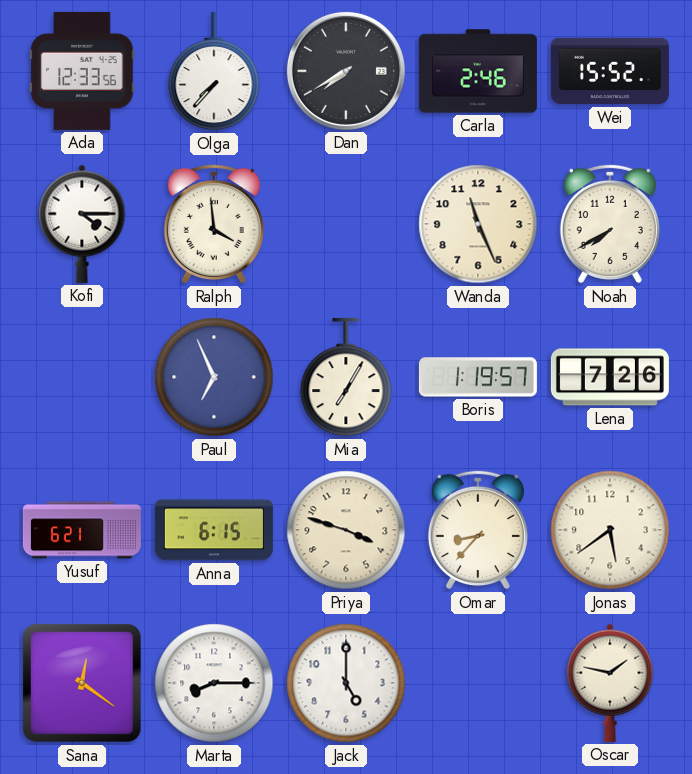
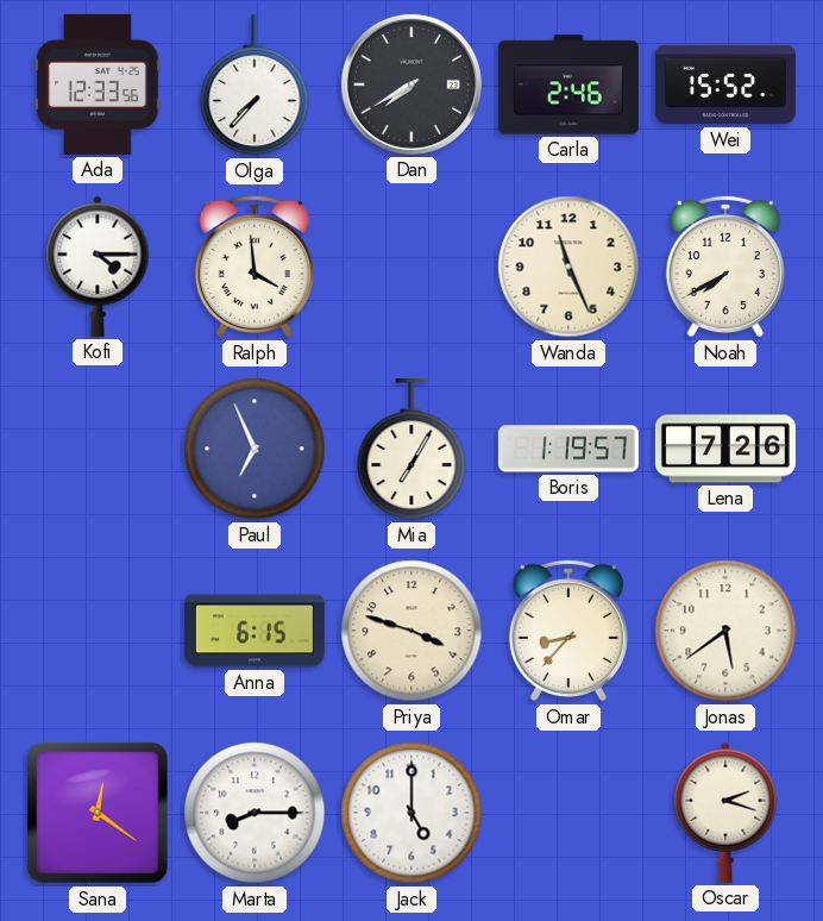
Yusuf: 6:21 -> none
Oscar: 1:47 -> 2:18
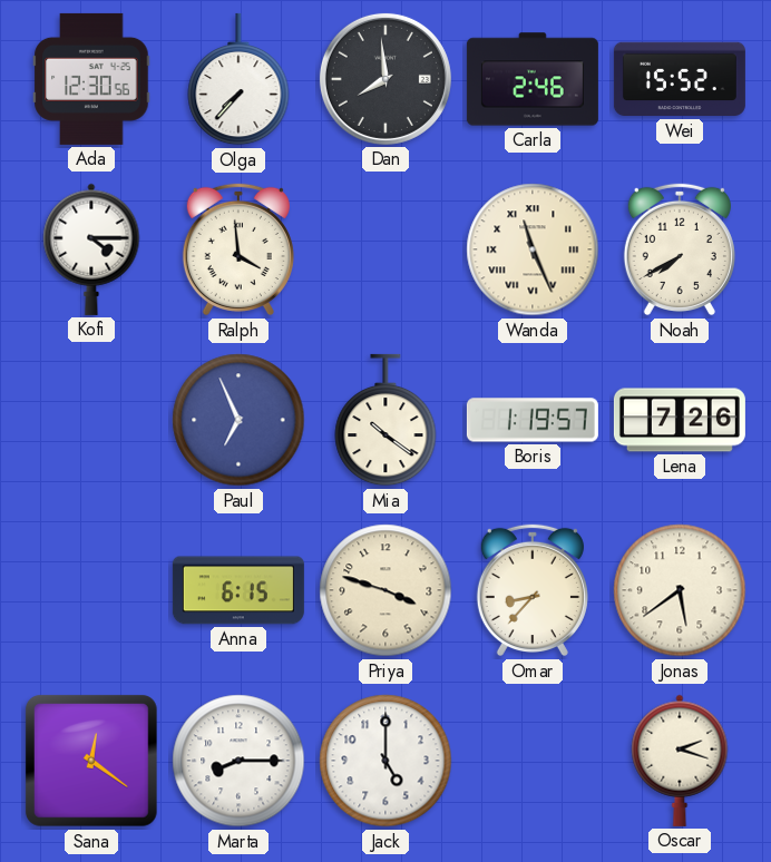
Ada: 12:33 -> 12:30
Dan: 7:40 -> 7:59
Wanda numerals: Arabic -> Roman
Mia: 7:05 -> 10:21
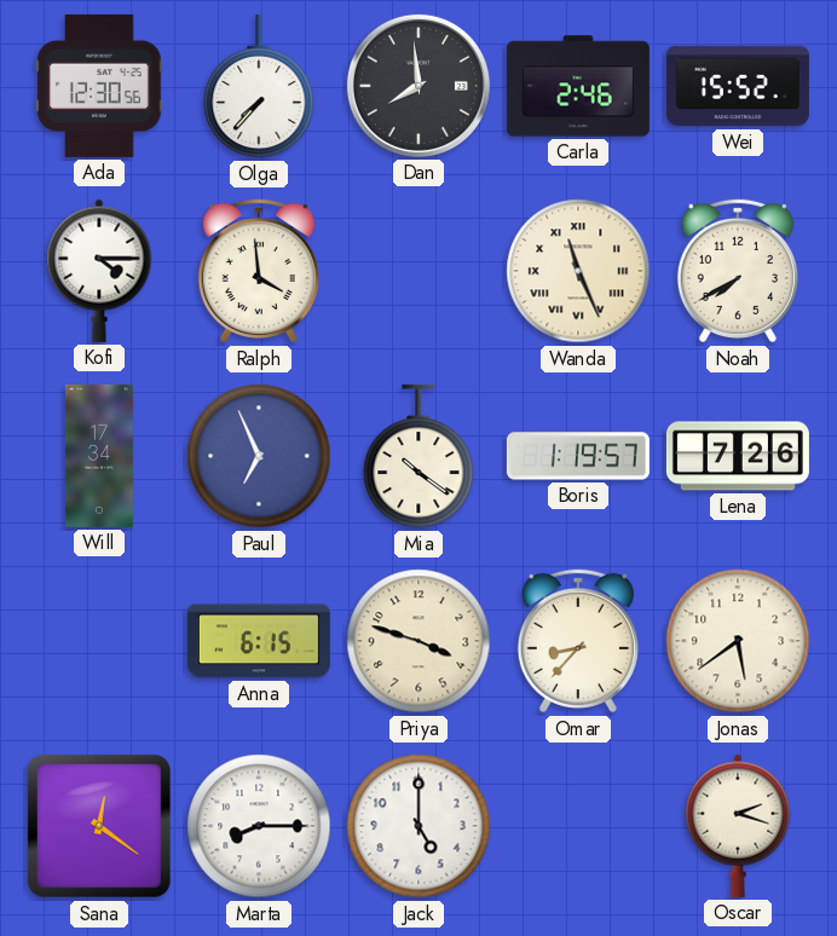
Will: none -> 17:34
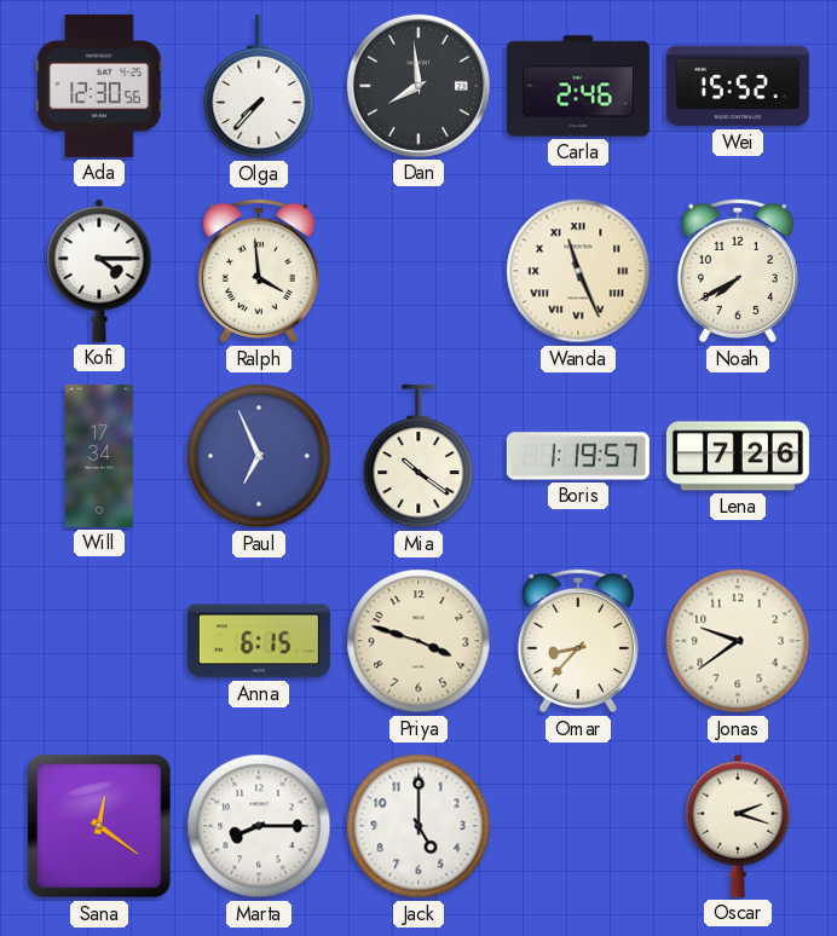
Jonas: 5:39 -> 9:39
